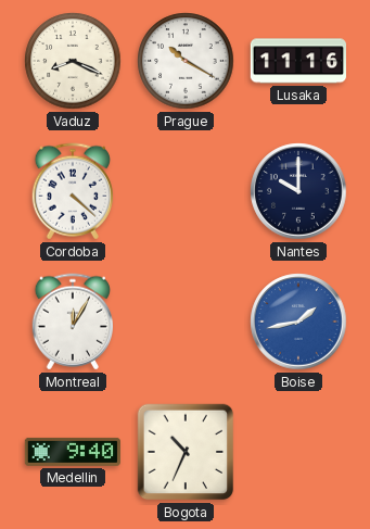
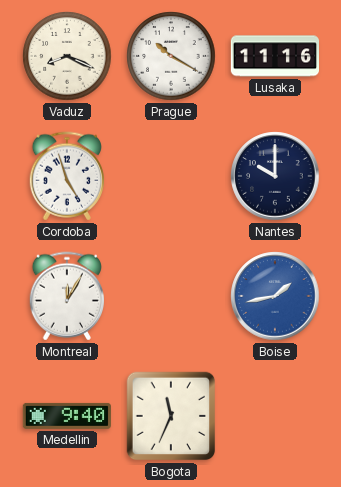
Cordoba: 4:22 -> 4:57
Bogota: 10:34 -> 11:34
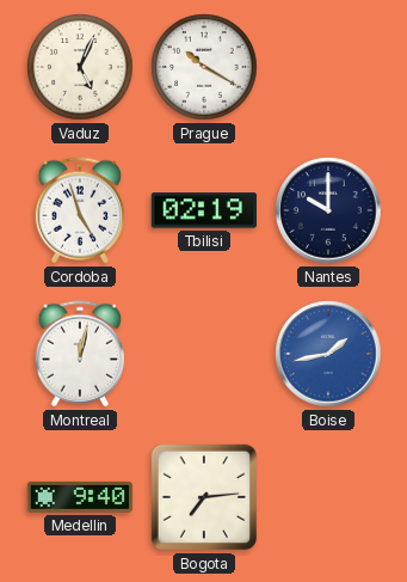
Vaduz: 8:19 -> 5:04
Lusaka: 11:16 -> none
Tbilisi: none -> 02:19
Montreal: 12:05 -> 12:02
Bogota: 11:34 -> 7:14
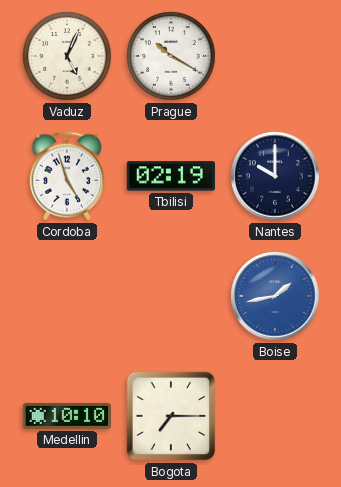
Montreal: 12:02 -> none
Medellin: 9:40 -> 10:10
Bogota: 7:14 -> 7:15
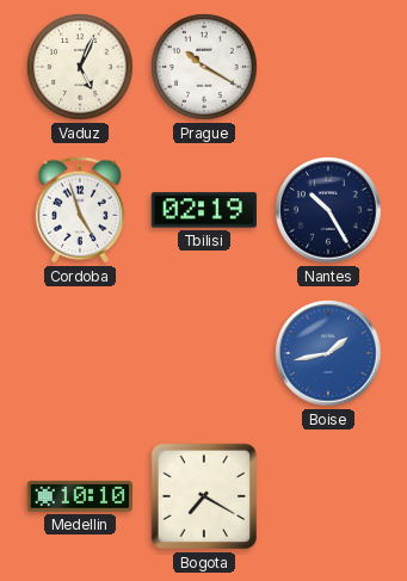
Nantes: 10:00 -> 10:25
Bogota: 7:15 -> 7:20
